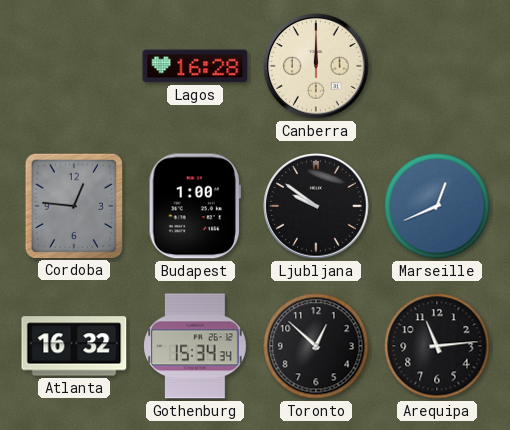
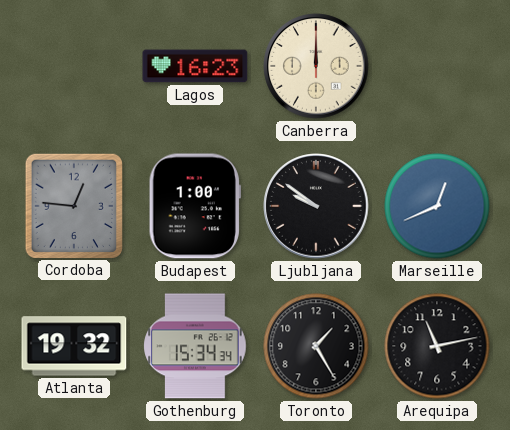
Lagos: 16:28 -> 16:23
Atlanta: 16:32 -> 19:32
Toronto: 12:52 -> 1:25
Arequipa: 11:14 -> 11:13
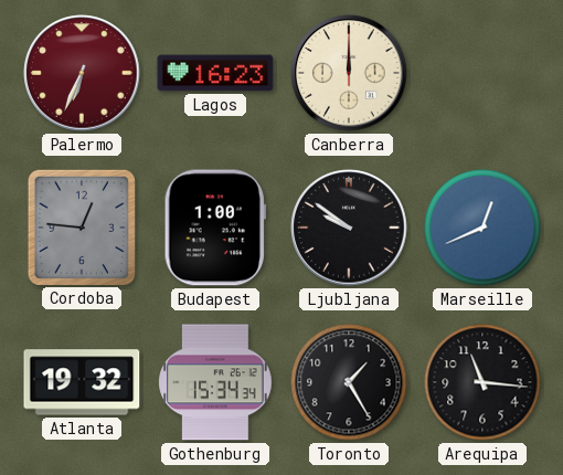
Palermo: none -> 6:34
Arequipa: 11:13 -> 11:16
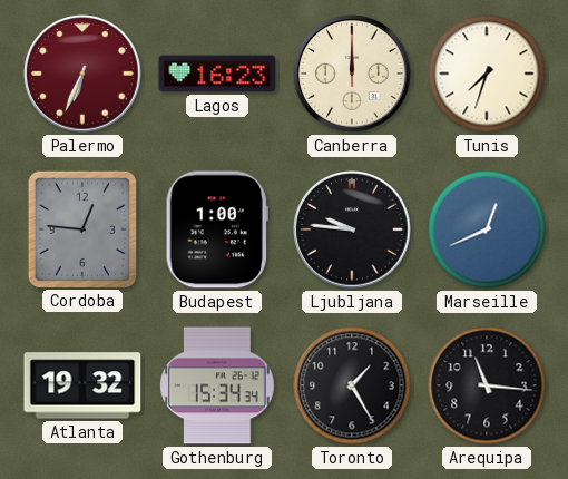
Tunis: none -> 7:33
Ljubljana: 9:51 -> 9:46
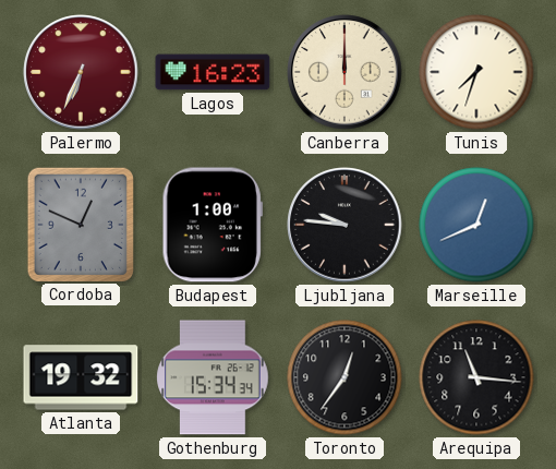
Cordoba: 12:46 -> 12:49
Toronto: 1:25 -> 12:36
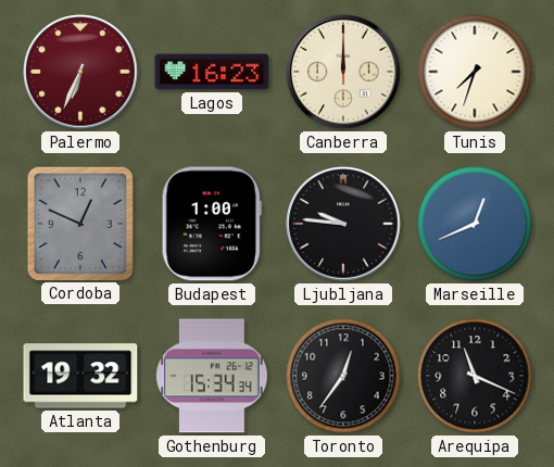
Arequipa: 11:16 -> 11:19
